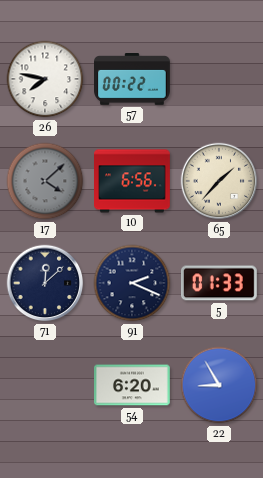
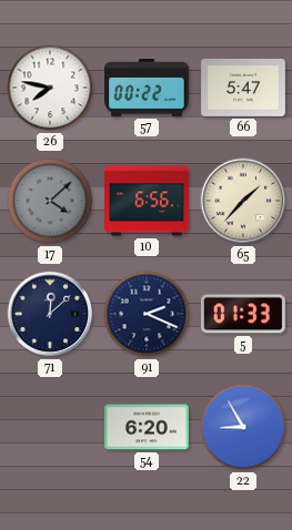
66: none -> 5:47
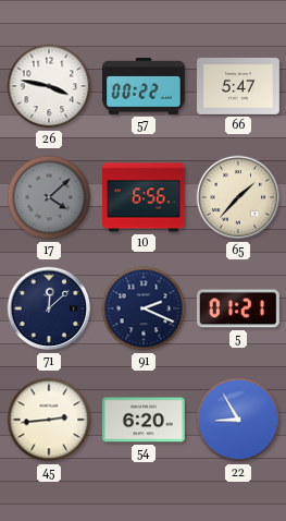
26: 7:47 -> 3:47
5: 01:33 -> 01:21
45: none -> 2:44
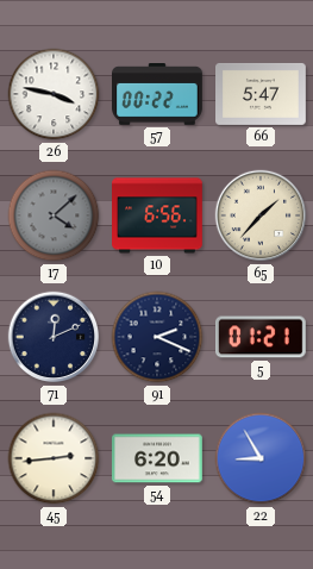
71: 12:08 -> 12:11
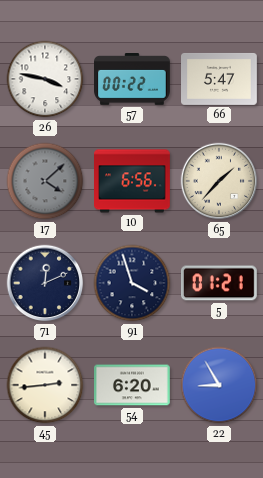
91: 2:19 -> 3:57
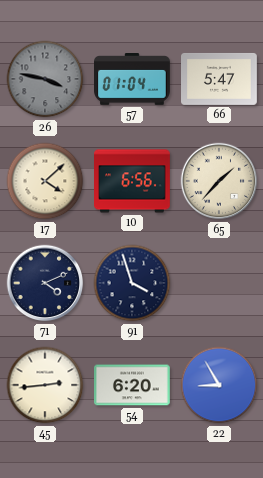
26 dial: white -> grey
57: 00:22 -> 01:04
17 dial: grey -> cream
71: 12:11 -> 4:11
5: 01:21 -> none
